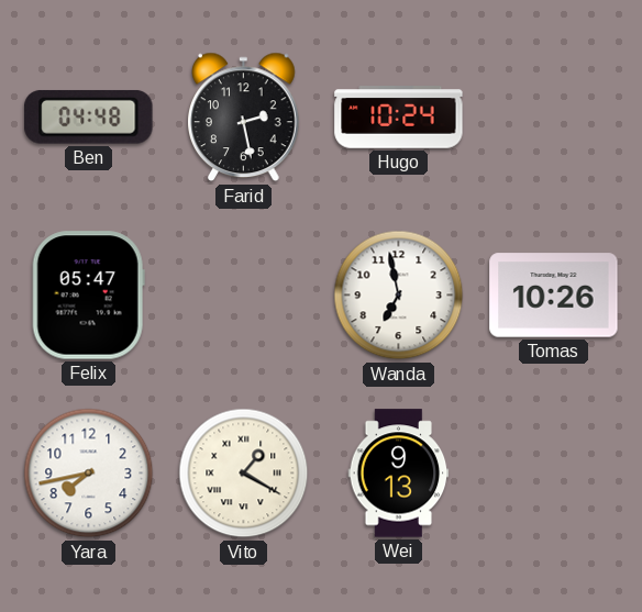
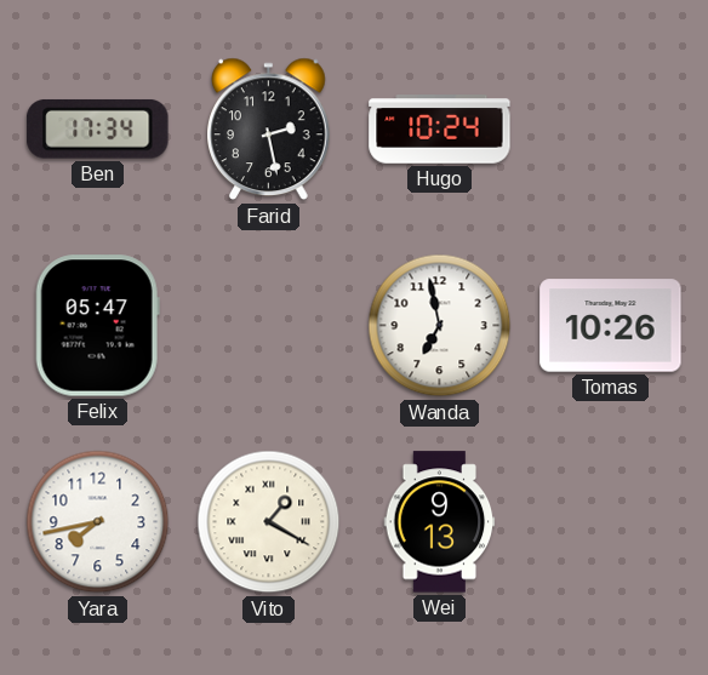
Ben: 04:48 -> 17:34
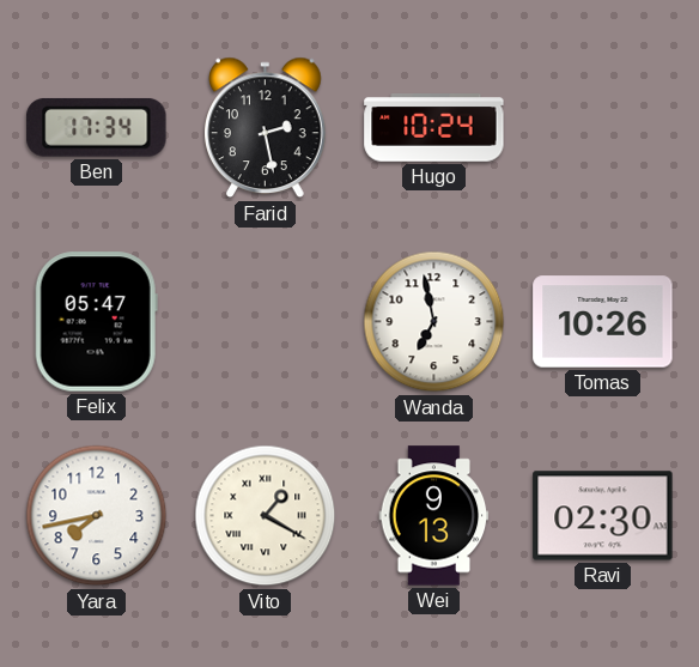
Ravi: none -> 02:30
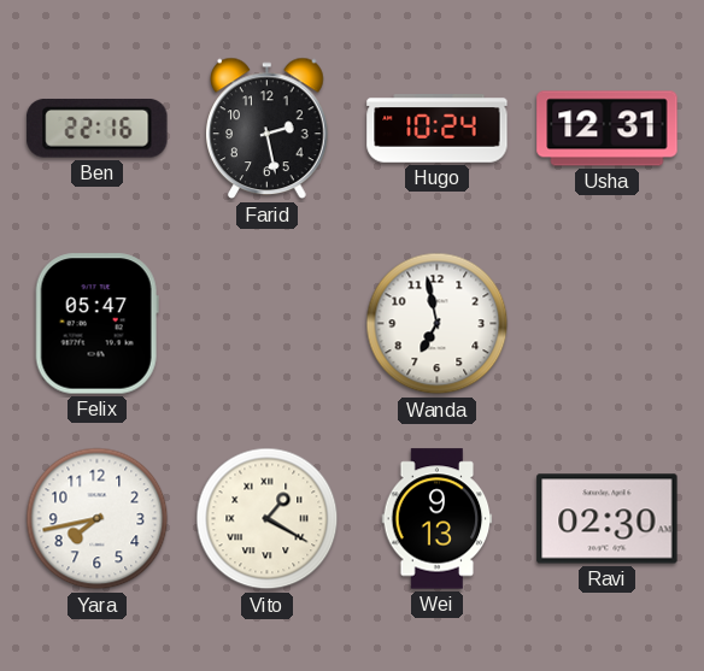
Ben: 17:34 -> 22:16
Usha: none -> 12:31
Tomas: 10:26 -> none
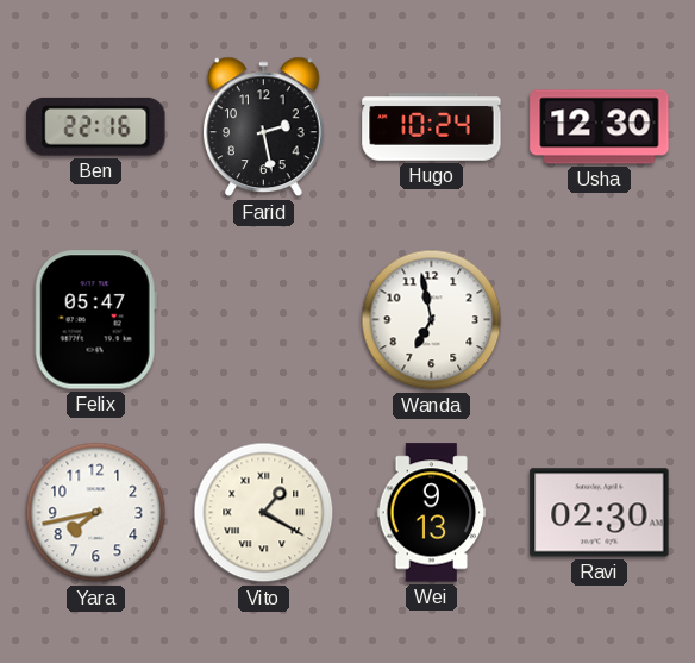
Usha: 12:31 -> 12:30
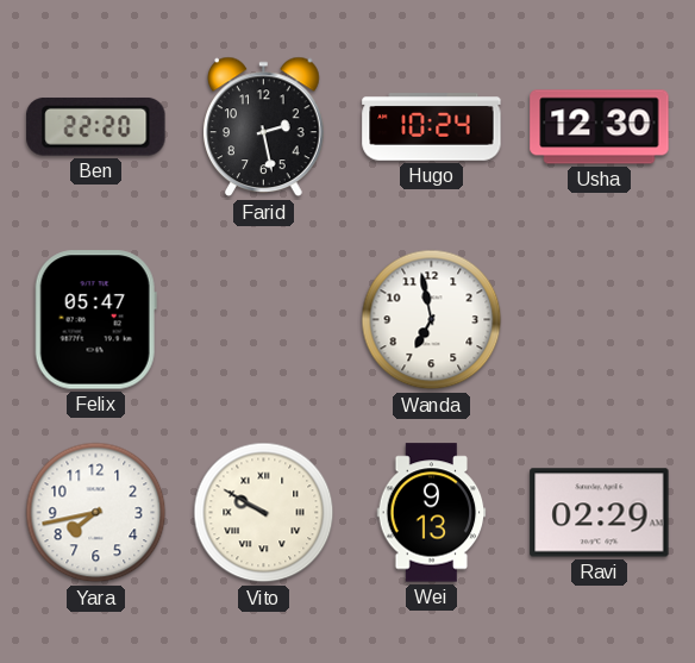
Ben: 22:16 -> 22:20
Vito: 1:20 -> 9:50
Ravi: 02:30 -> 02:29
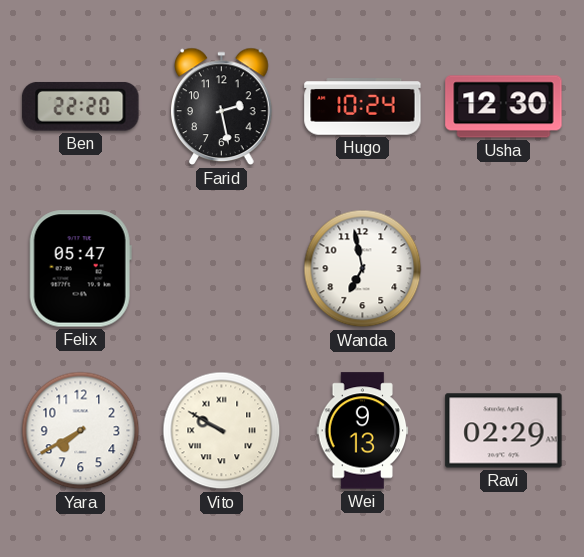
Yara: 7:43 -> 7:40
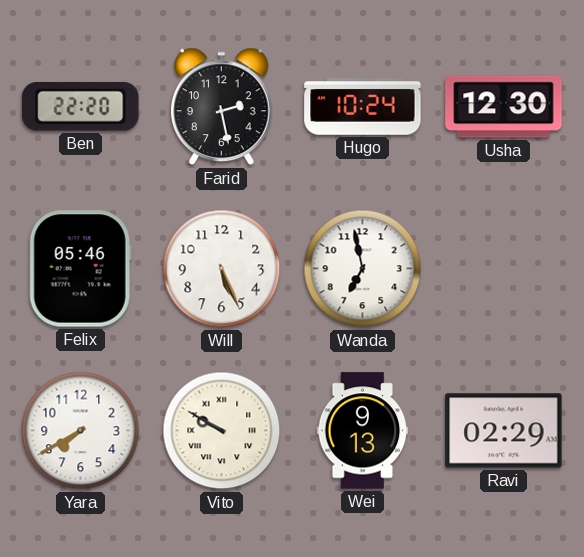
Felix: 05:47 -> 05:46
Will: none -> 5:26
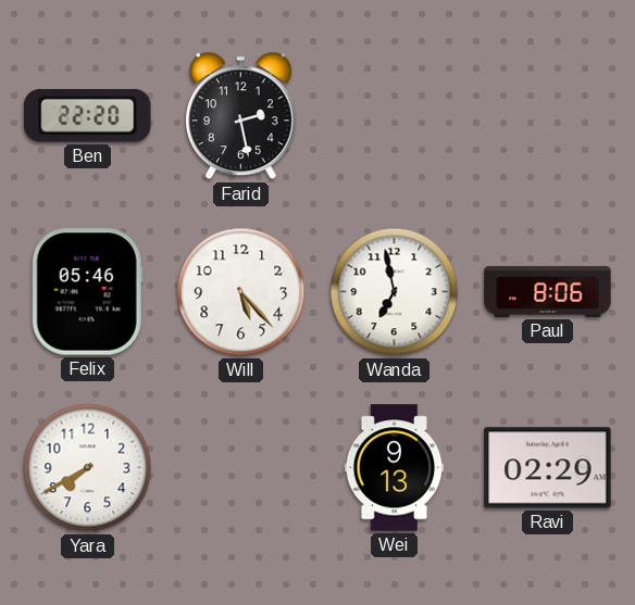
Hugo: 10:24 -> none
Usha: 12:30 -> none
Will: 5:26 -> 5:23
Paul: none -> 8:06
Vito: 9:50 -> none
